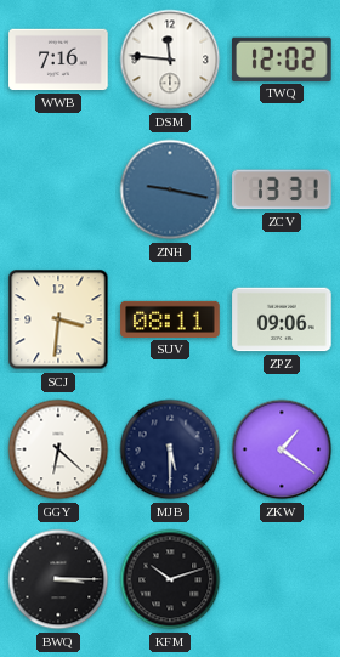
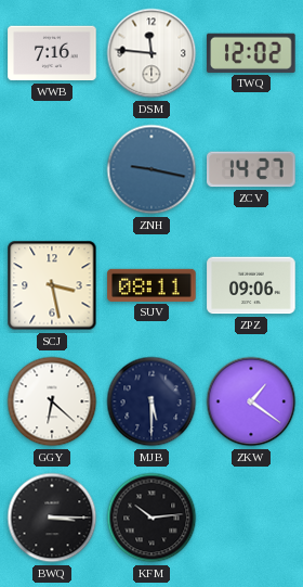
ZCV: 13:31 -> 14:27
SCJ: 3:31 -> 3:28
KFM: 10:12 -> 10:14
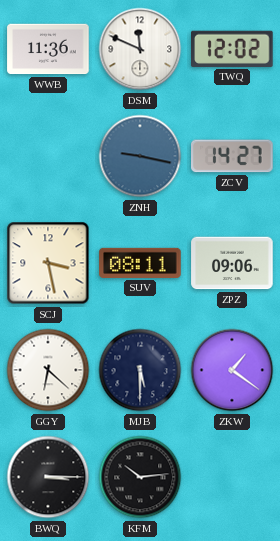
WWB: 7:16 -> 11:36
DSM: 11:46 -> 11:49
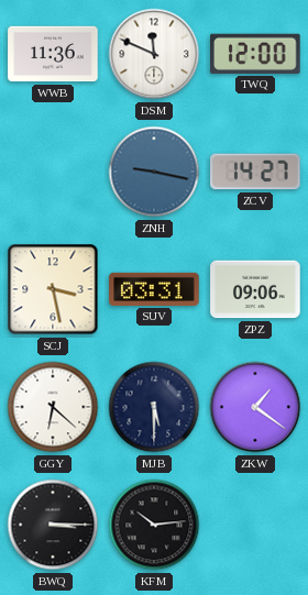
TWQ: 12:02 -> 12:00
SUV: 08:11 -> 03:31
